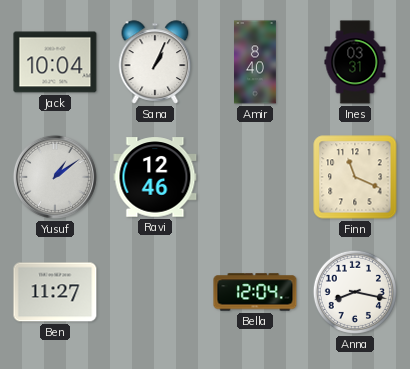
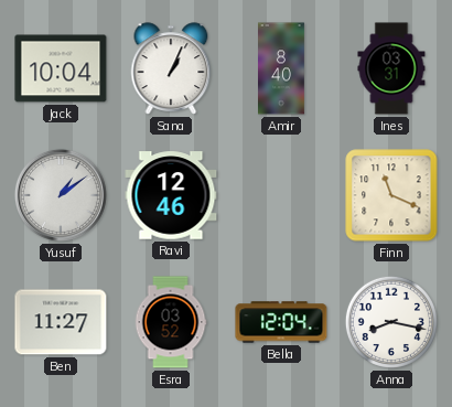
Esra: none -> 03:52
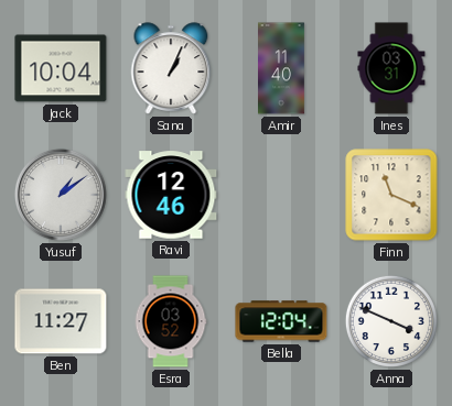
Amir: 8:40 -> 11:40
Anna: 8:17 -> 3:49
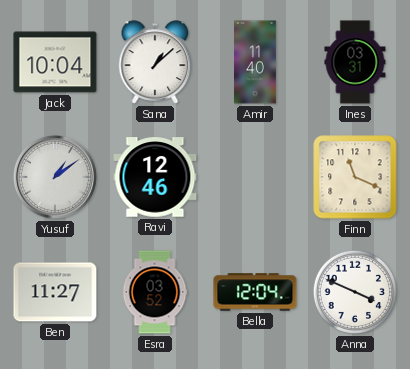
Sana: 1:04 -> 1:08
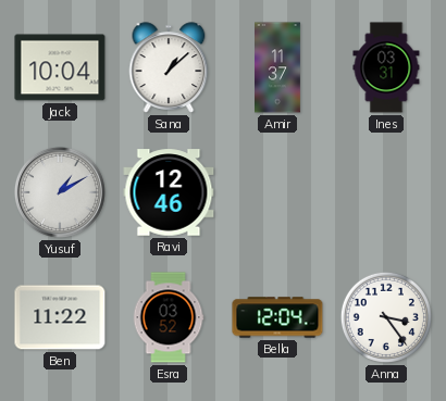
Amir: 11:40 -> 11:37
Yusuf: 1:09 -> 1:10
Finn: 11:19 -> none
Ben: 11:27 -> 11:22
Anna: 3:49 -> 3:24
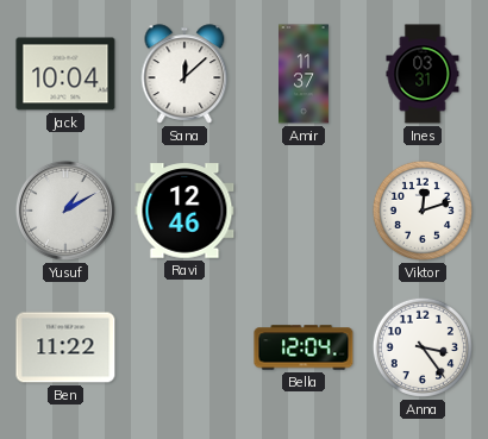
Sana: 1:08 -> 12:08
Viktor: none -> 12:12
Esra: 03:52 -> none
